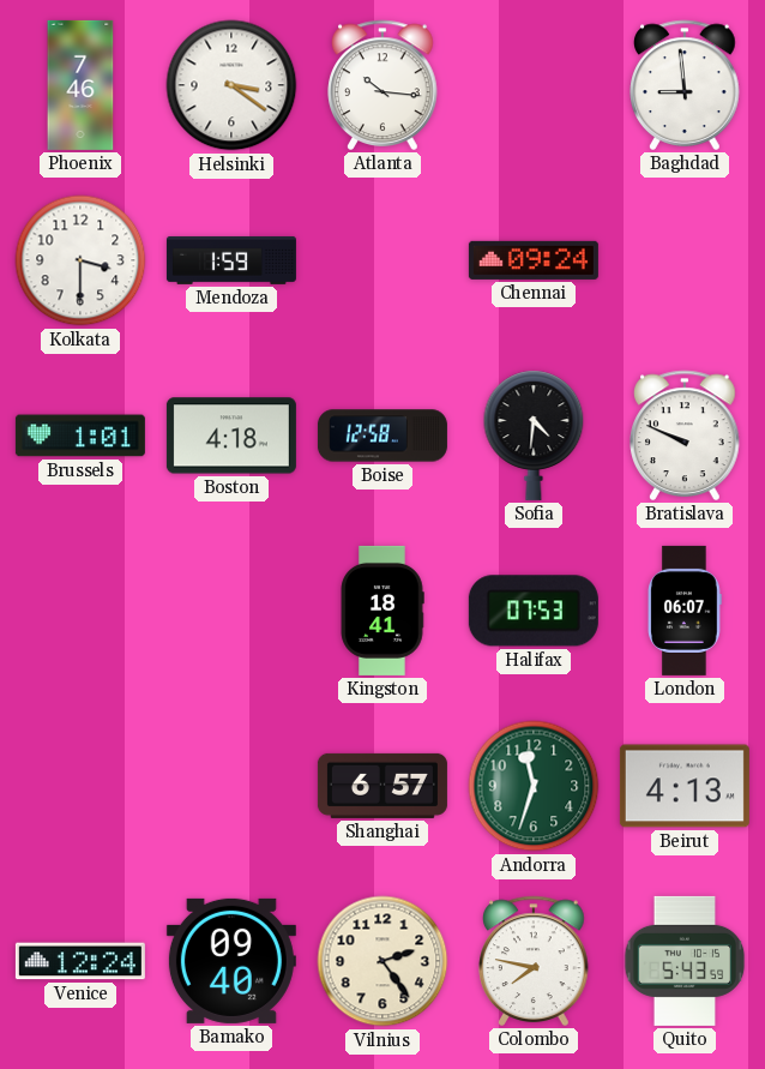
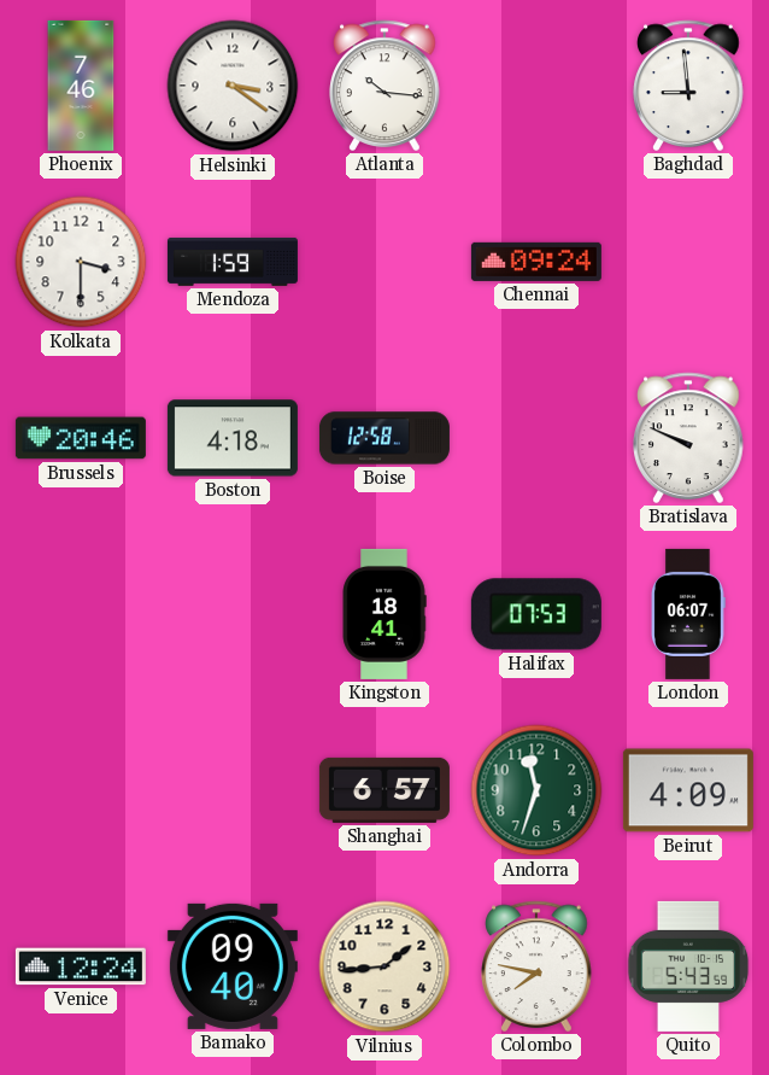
Brussels: 1:01 -> 20:46
Sofia: 4:31 -> none
Beirut: 4:13 -> 4:09
Vilnius: 2:24 -> 1:44
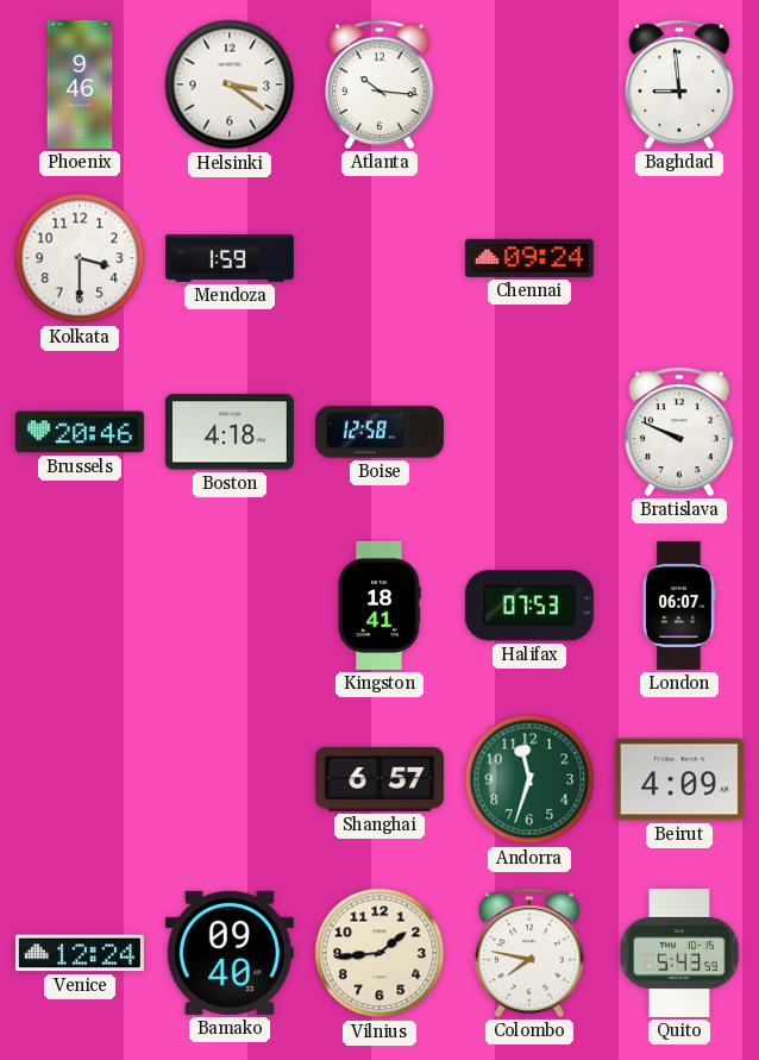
Phoenix: 7:46 -> 9:46
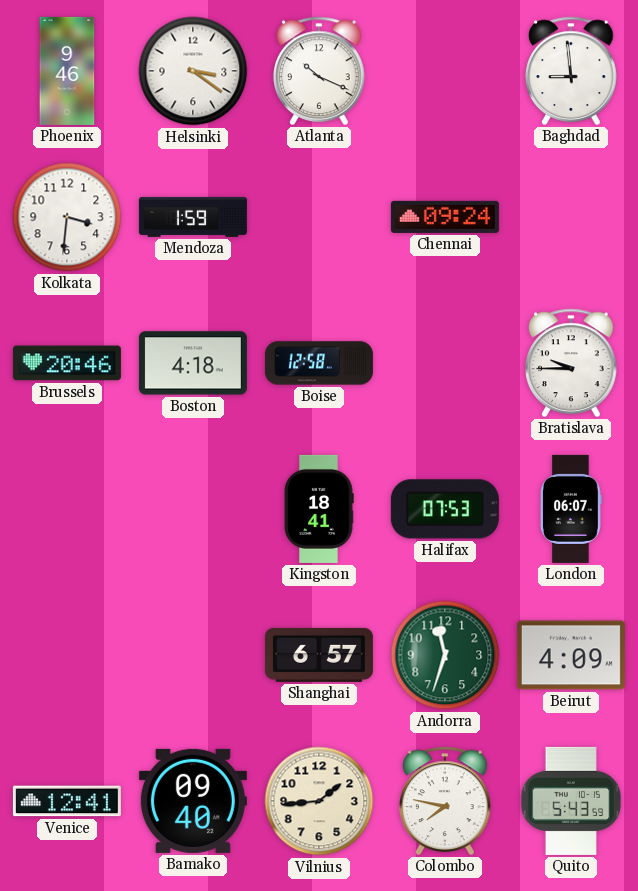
Atlanta: 10:16 -> 10:19
Kolkata: 3:30 -> 3:31
Bratislava: 9:49 -> 9:45
Venice: 12:24 -> 12:41
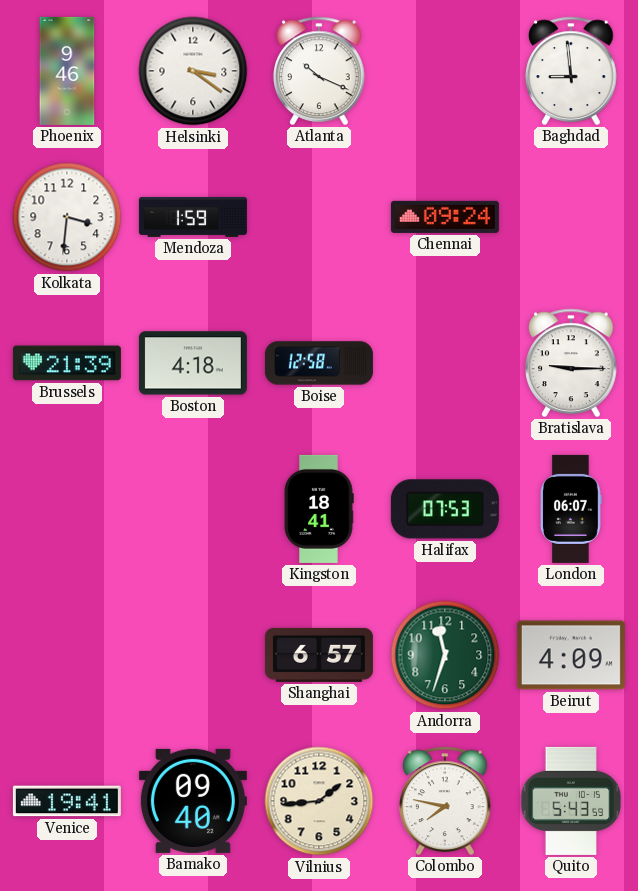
Brussels: 20:46 -> 21:39
Bratislava: 9:45 -> 9:15
Venice: 12:41 -> 19:41
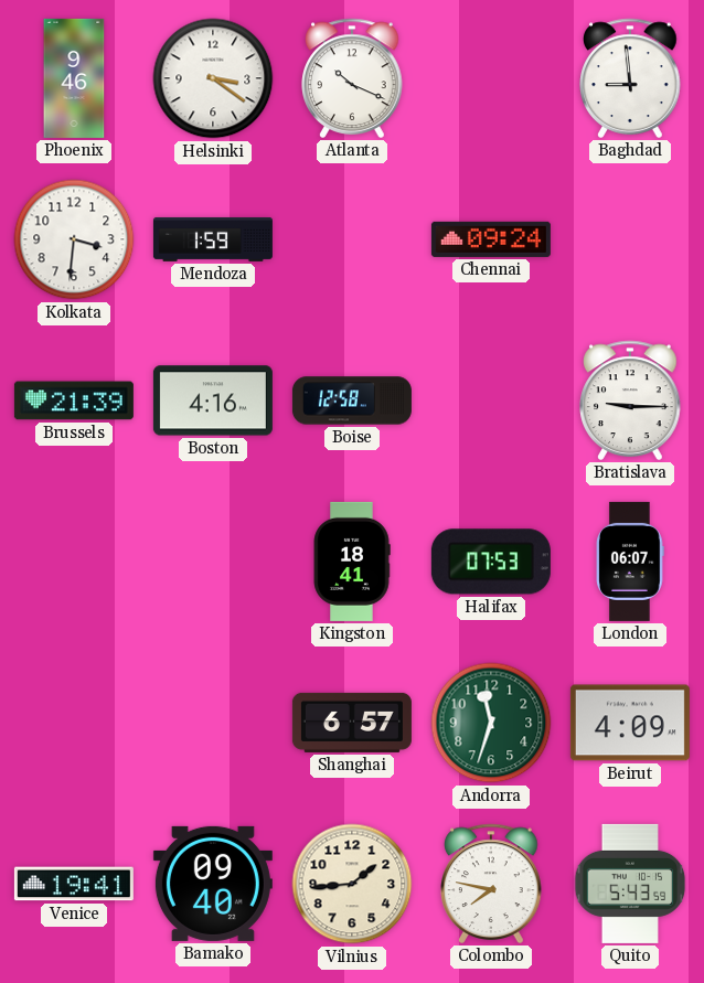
Boston: 4:18 -> 4:16
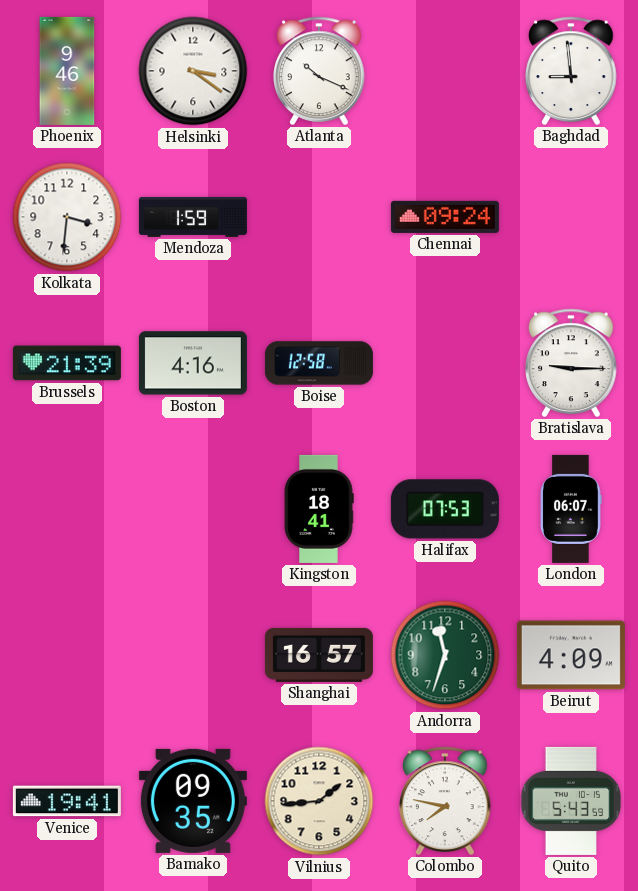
Shanghai: 6:57 -> 16:57
Bamako: 09:40 -> 09:35
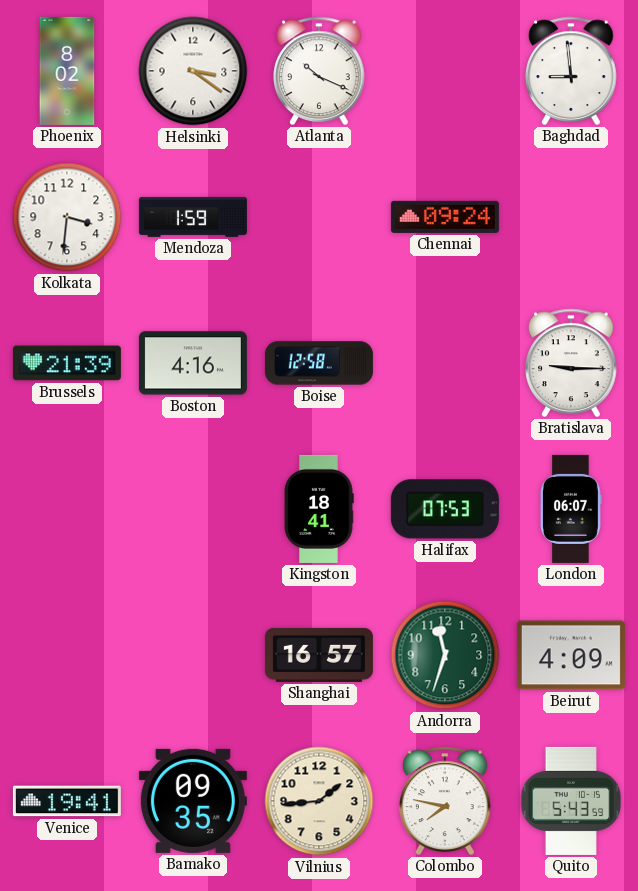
Phoenix: 9:46 -> 8:02
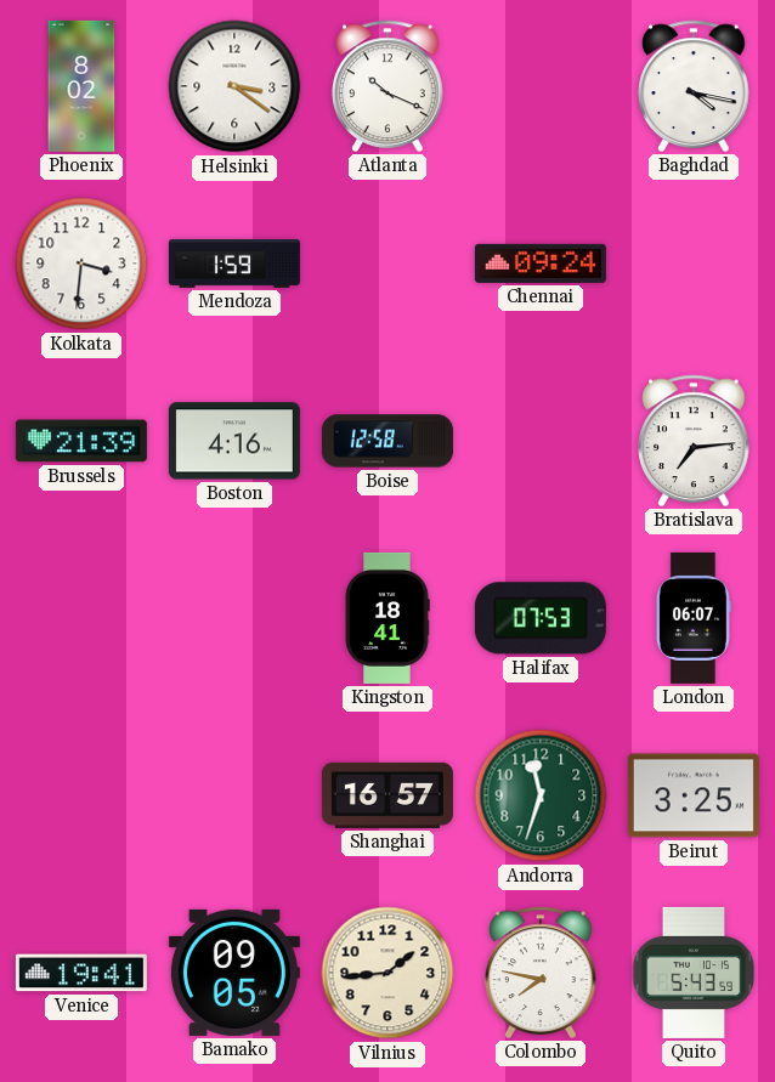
Baghdad: 8:59 -> 4:17
Bratislava: 9:15 -> 7:14
Beirut: 4:09 -> 3:25
Bamako: 09:35 -> 09:05
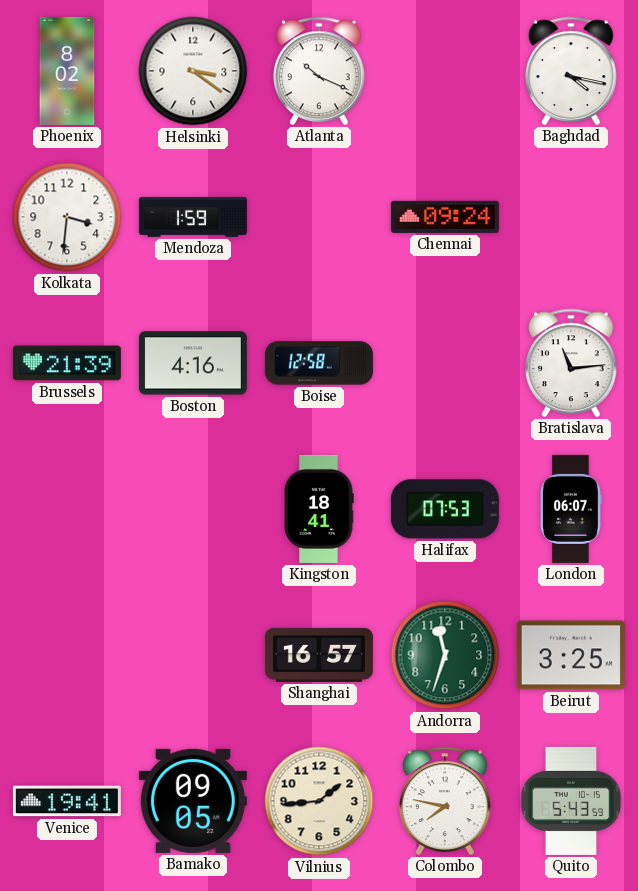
Bratislava: 7:14 -> 11:14
